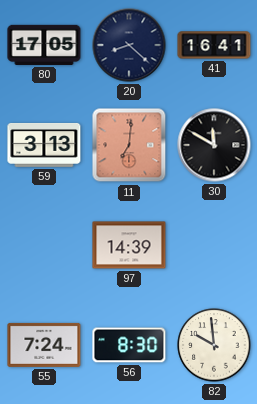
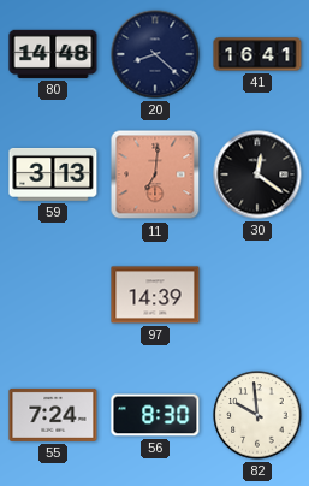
80: 17:05 -> 14:48
30: 11:50 -> 12:21
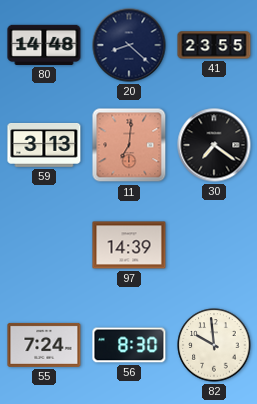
41: 16:41 -> 23:55
30: 12:21 -> 7:21
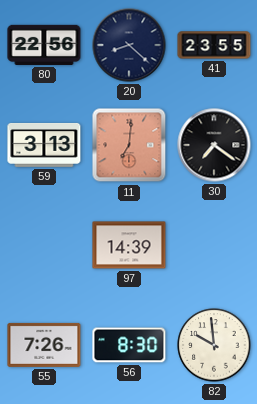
80: 14:48 -> 22:56
55: 7:24 -> 7:26
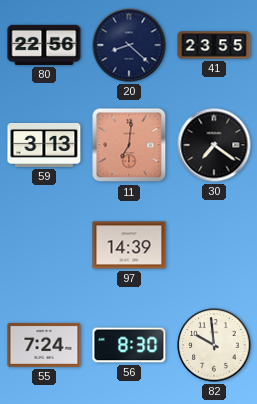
55: 7:26 -> 7:24
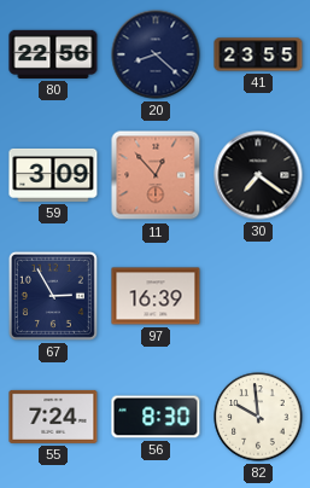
59: 3:13 -> 3:09
11: 7:01 -> 12:53
67: none -> 2:55
97: 14:39 -> 16:39
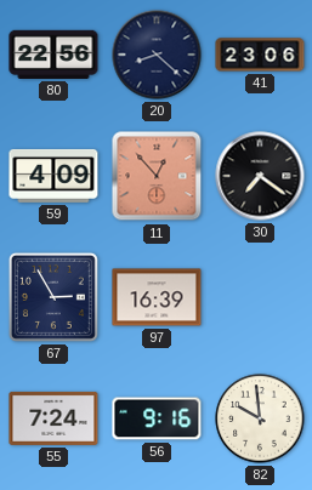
41: 23:55 -> 23:06
59: 3:09 -> 4:09
56: 8:30 -> 9:16
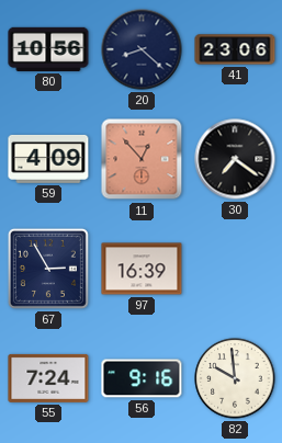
80: 22:56 -> 10:56
